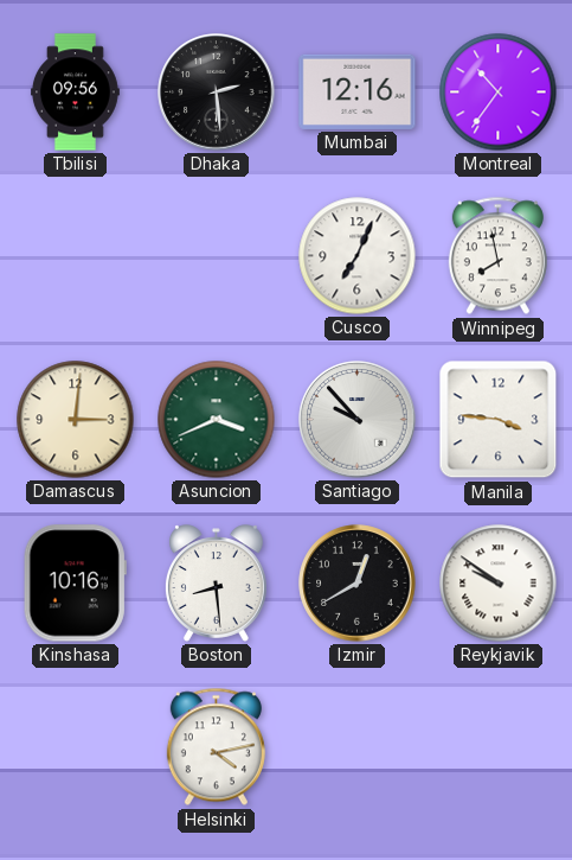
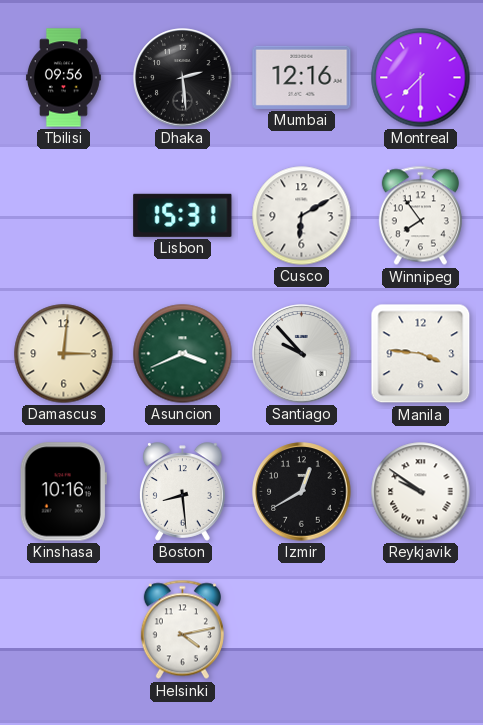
Montreal: 10:36 -> 7:30
Lisbon: none -> 15:31
Cusco: 7:04 -> 6:10
Winnipeg: 7:58 -> 7:54
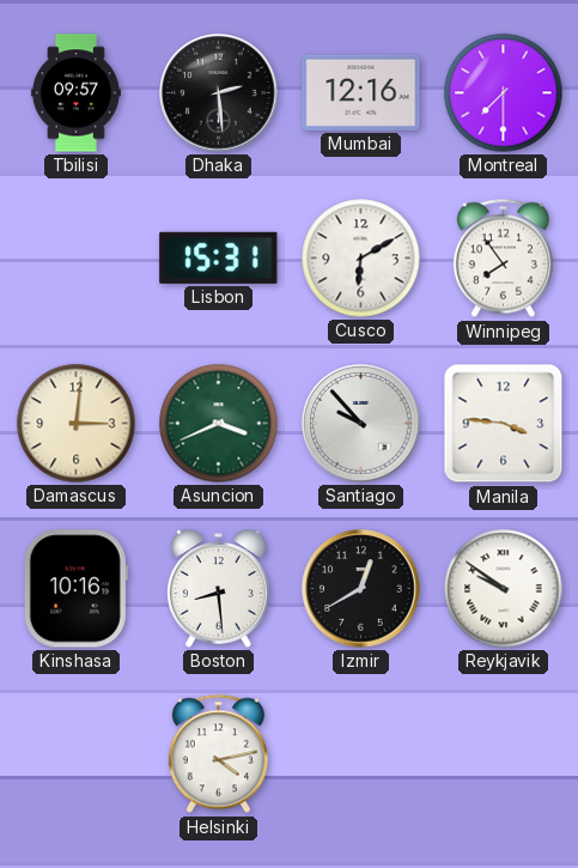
Tbilisi: 09:56 -> 09:57
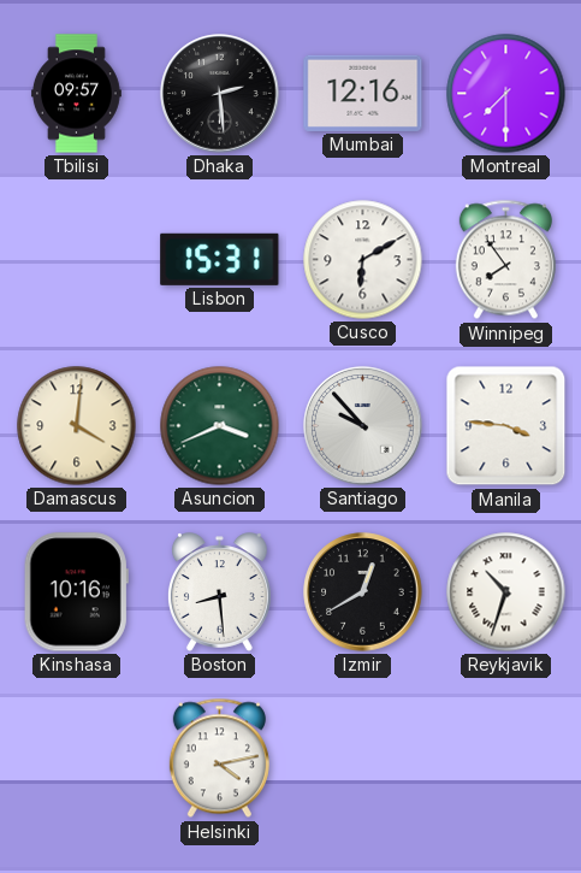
Damascus: 3:01 -> 4:01
Reykjavik: 9:51 -> 10:33
